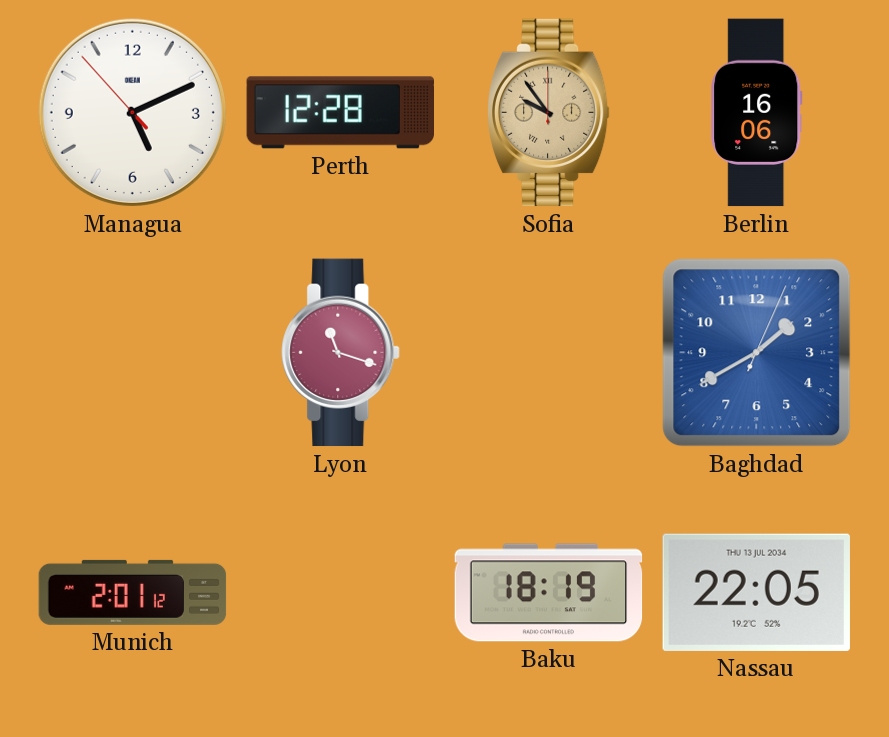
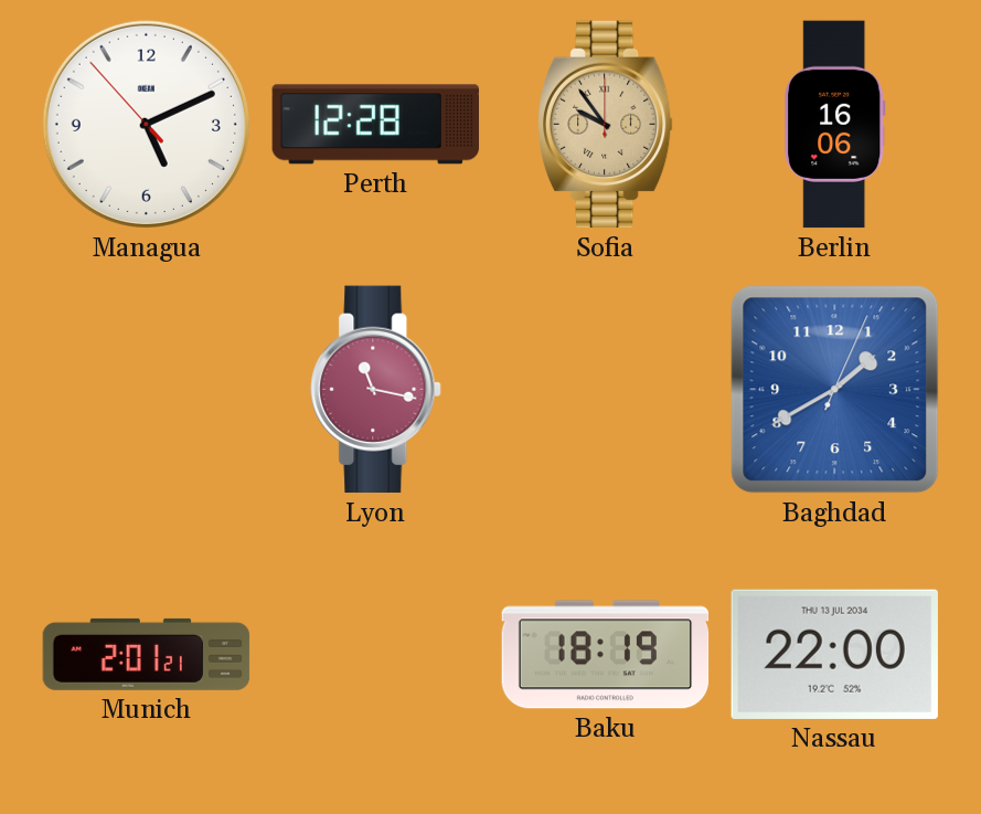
Lyon: 11:18 -> 11:17
Munich: 2:01:12 -> 2:01:21
Nassau: 22:05 -> 22:00
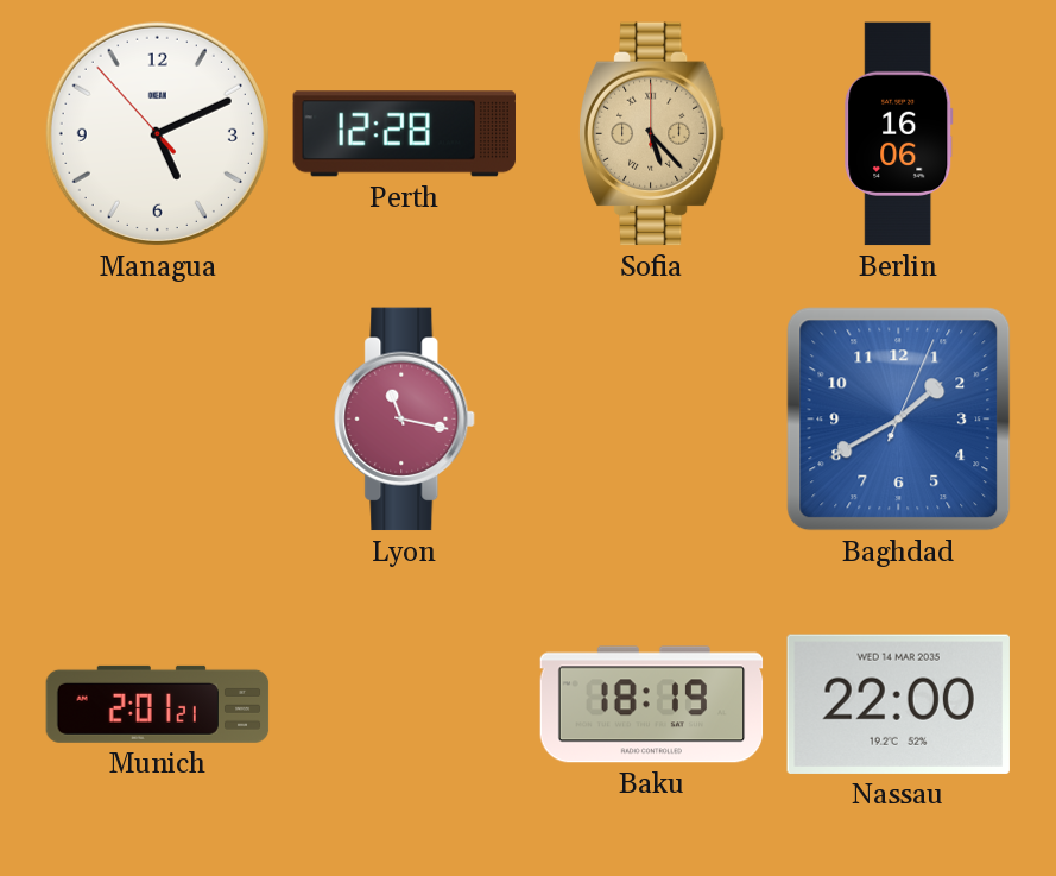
Sofia: 9:54 -> 5:23
Nassau date: THU 13 JUL 2034 -> WED 14 MAR 2035
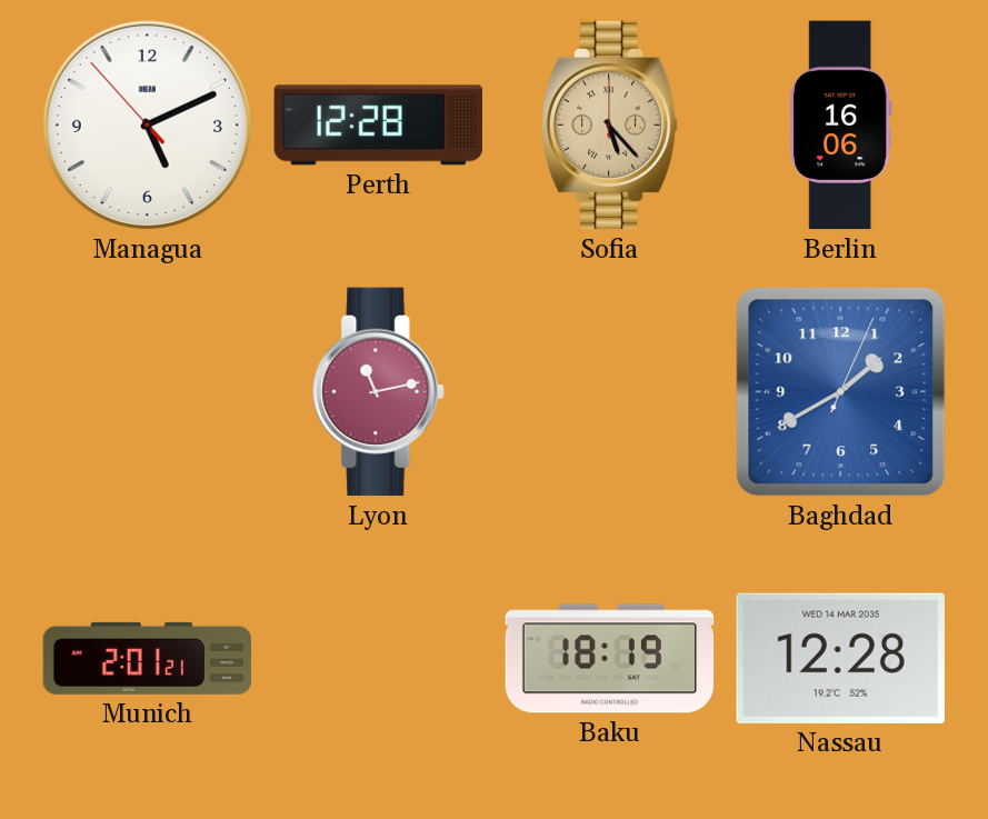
Lyon: 11:17 -> 11:13
Nassau: 22:00 -> 12:28
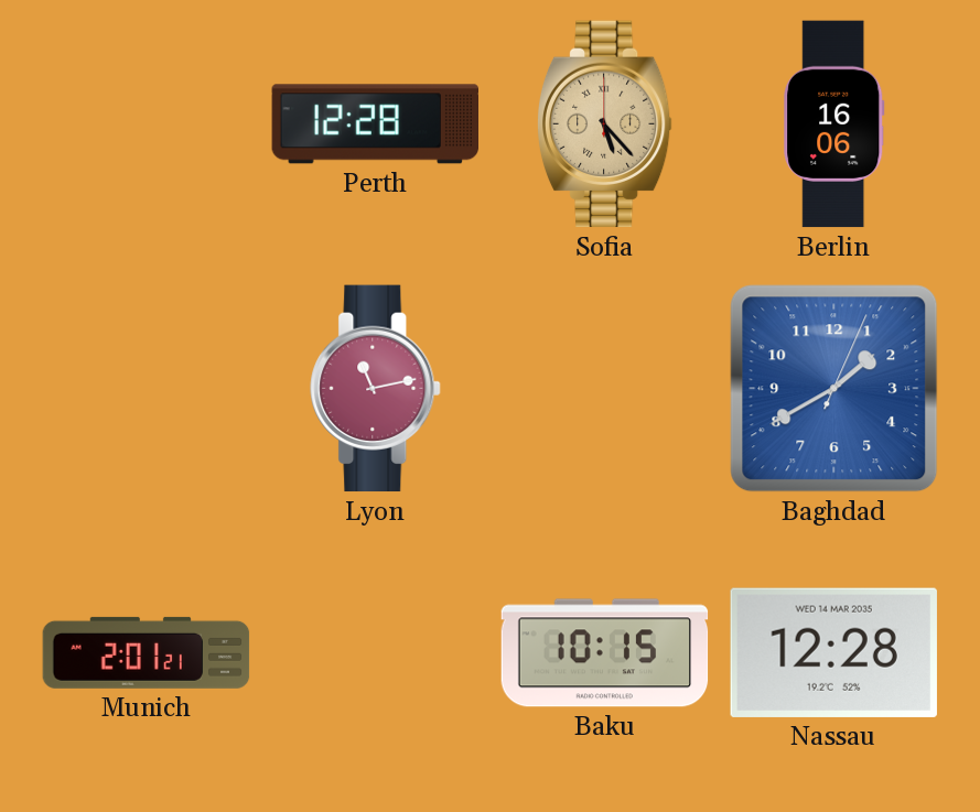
Managua: 5:10 -> none
Baku: 18:19 -> 10:15
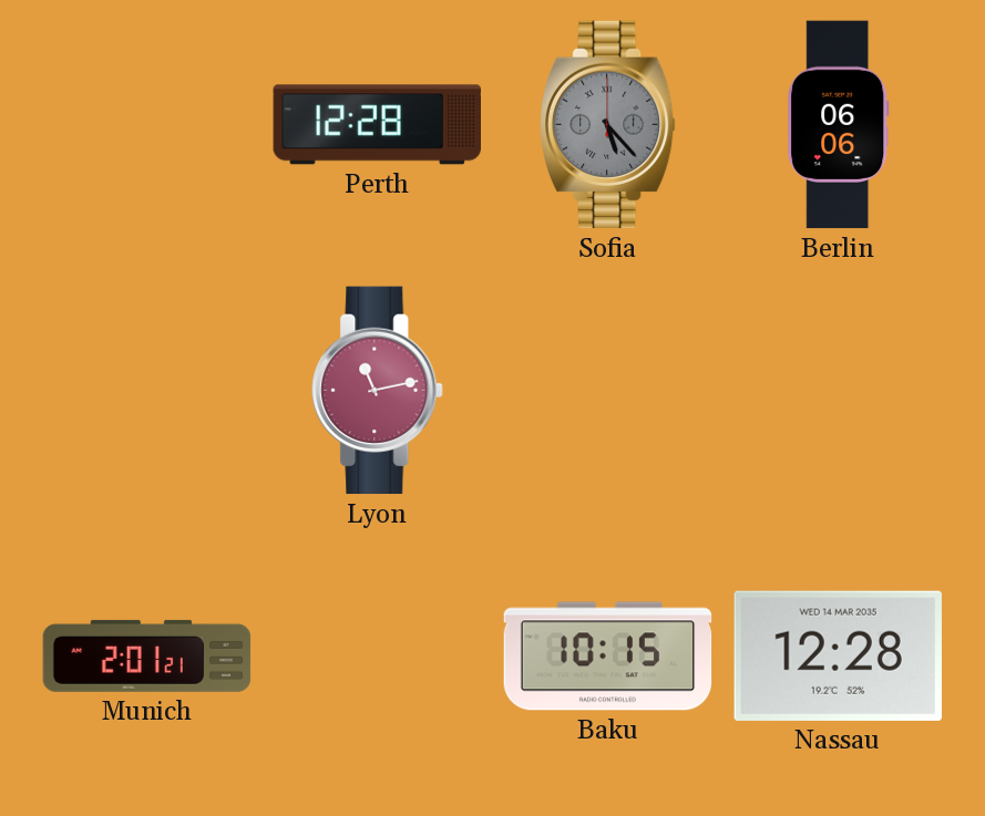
Sofia dial: champagne -> grey
Berlin: 16:06 -> 06:06
Baghdad: 1:40 -> none
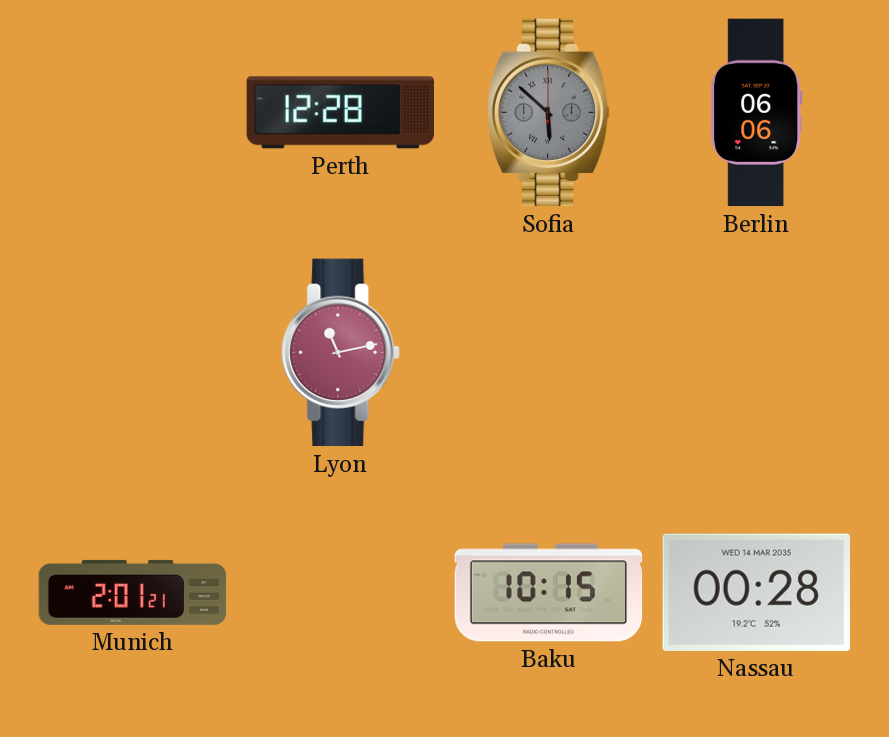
Sofia: 5:23 -> 5:52
Nassau: 12:28 -> 00:28
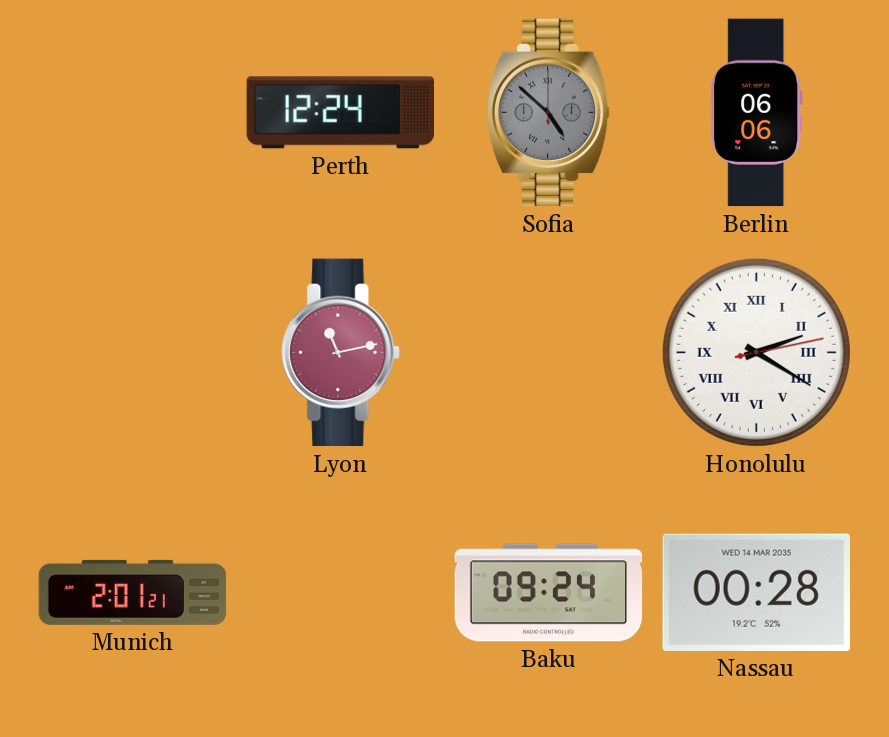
Perth: 12:28 -> 12:24
Sofia: 5:52 -> 4:52
Honolulu: none -> 2:20
Baku: 10:15 -> 09:24
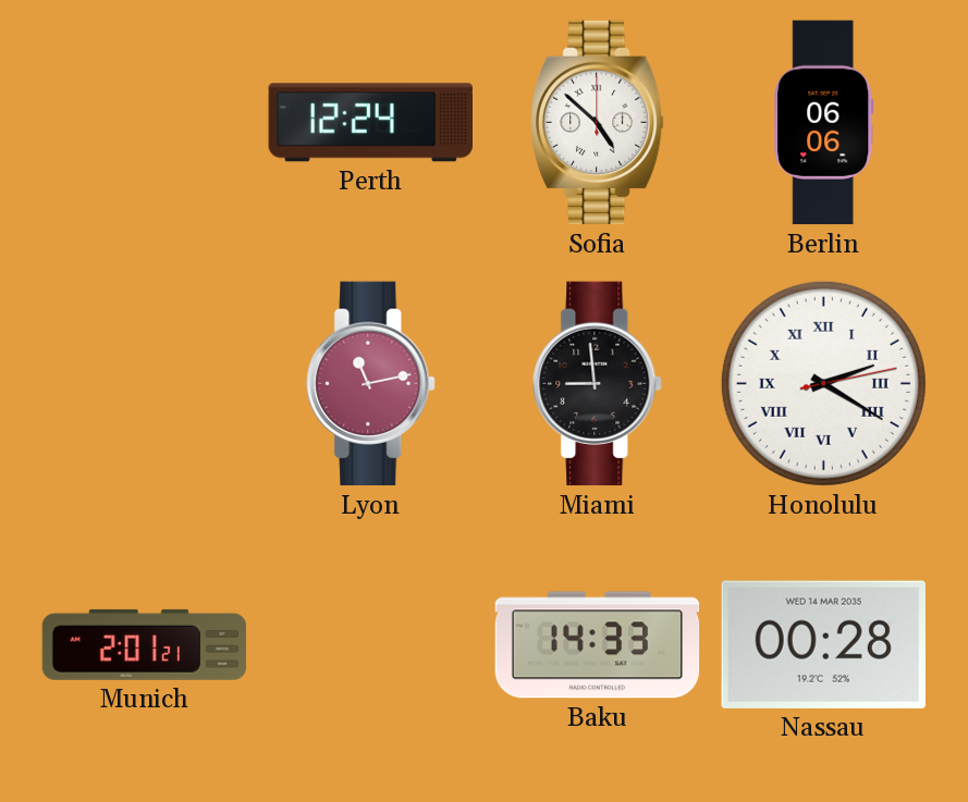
Sofia dial: grey -> white
Miami: none -> 8:59
Baku: 09:24 -> 14:33
